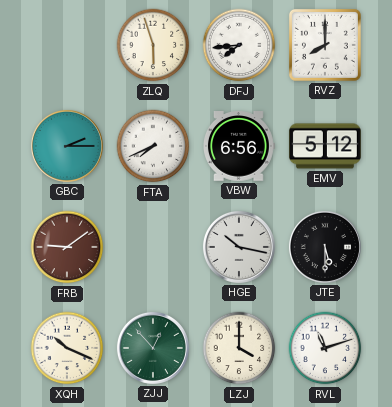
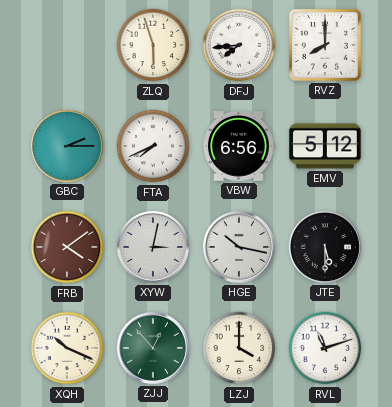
FRB: 9:09 -> 4:09
XYW: none -> 3:02
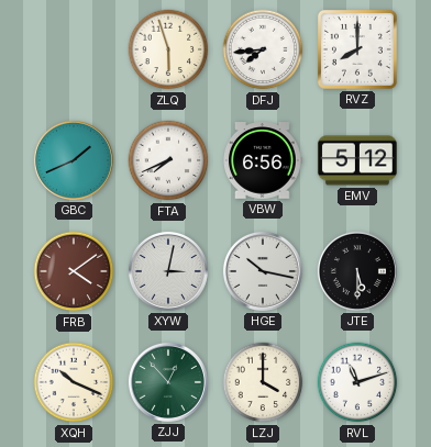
GBC: 2:15 -> 1:41
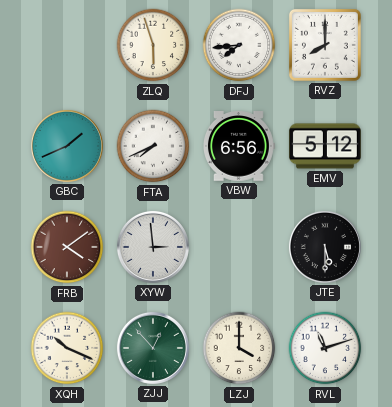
XYW: 3:02 -> 2:59
HGE: 10:17 -> none
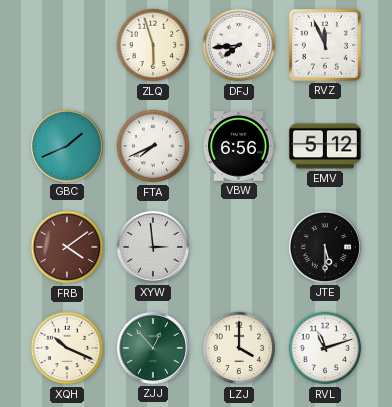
RVZ: 8:00 -> 11:56
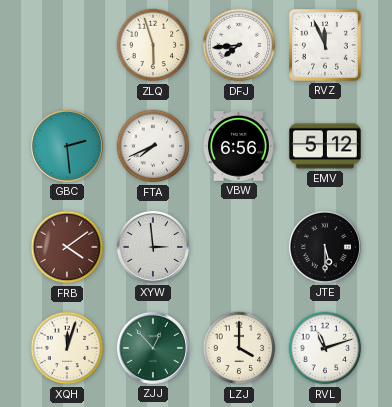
GBC: 1:41 -> 2:29
XQH: 10:19 -> 12:03
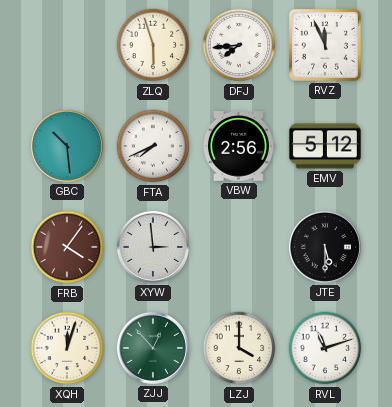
GBC: 2:29 -> 10:29
VBW: 6:56 -> 2:56
FRB: 4:09 -> 4:06
